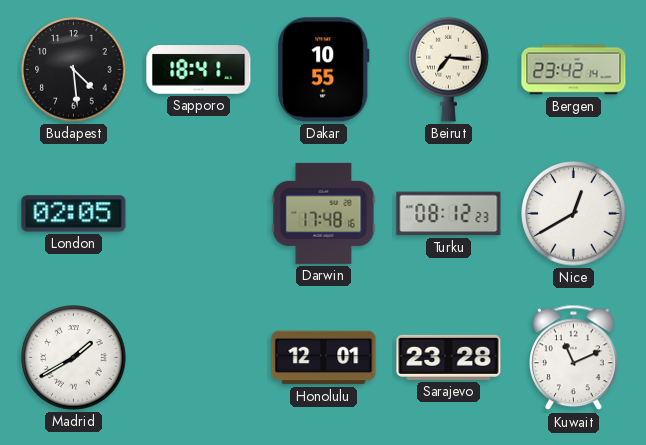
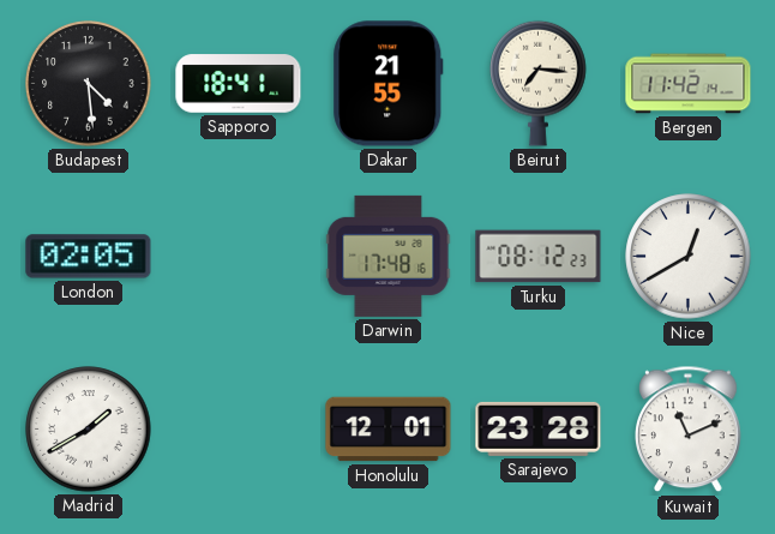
Dakar: 10:55 -> 21:55
Bergen: 23:42 -> 11:42
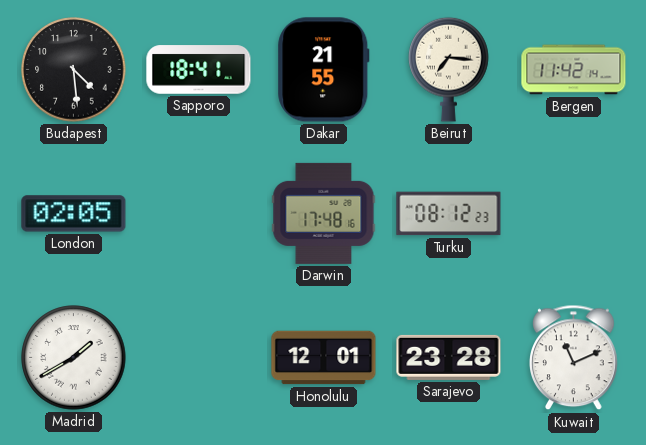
Nice: 12:40 -> none
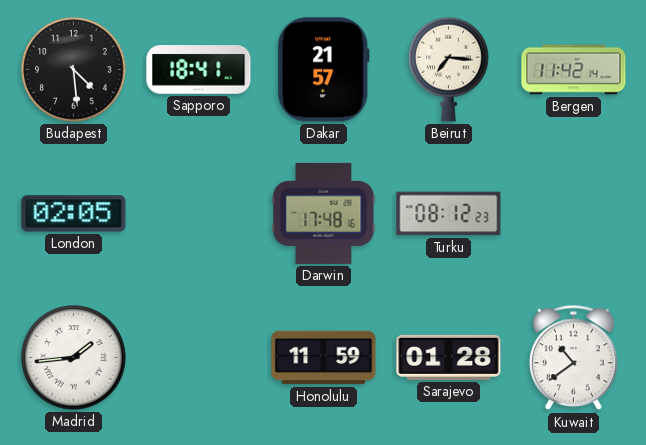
Dakar: 21:55 -> 21:57
Madrid: 1:40 -> 1:44
Honolulu: 12:01 -> 11:59
Sarajevo: 23:28 -> 01:28
Kuwait: 11:11 -> 10:39
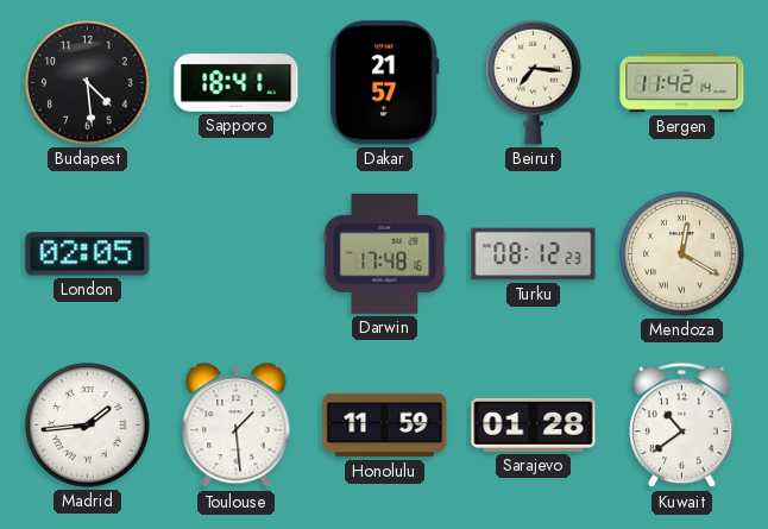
Mendoza: none -> 12:20
Toulouse: none -> 1:29
